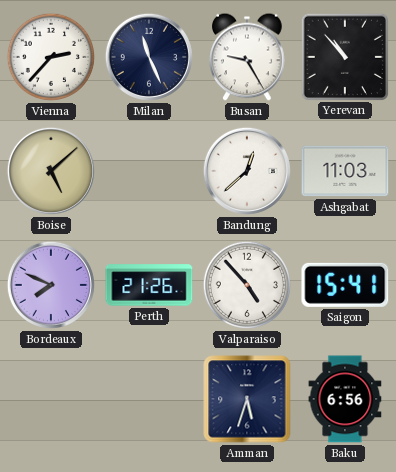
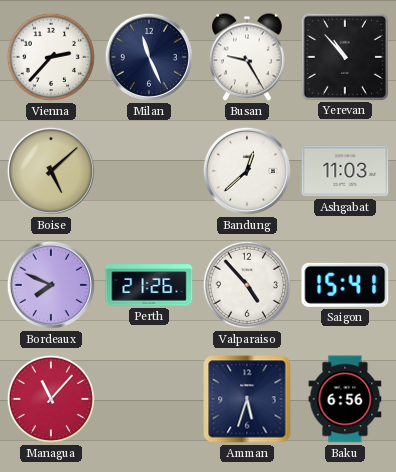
Managua: none -> 11:07
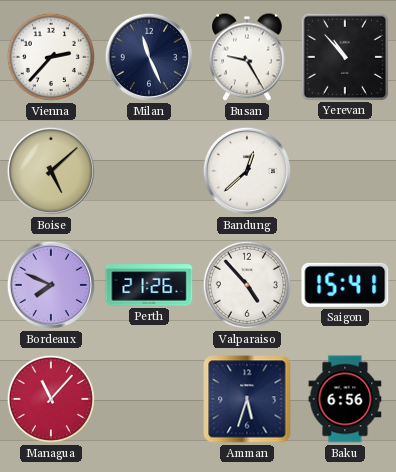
Ashgabat: 11:03 -> none
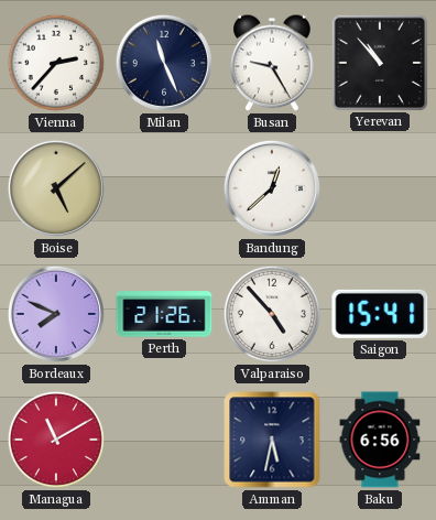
Managua: 11:07 -> 11:10
Amman: 5:33 -> 5:32
